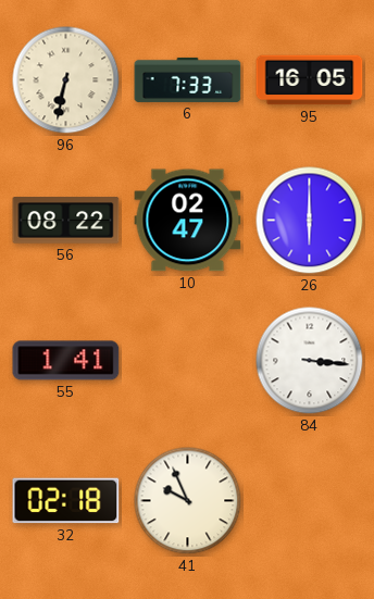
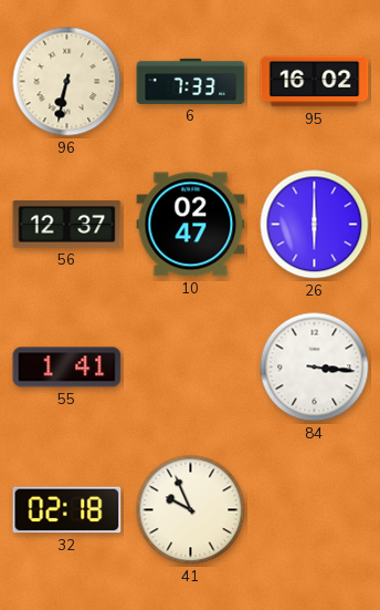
95: 16:05 -> 16:02
56: 08:22 -> 12:37
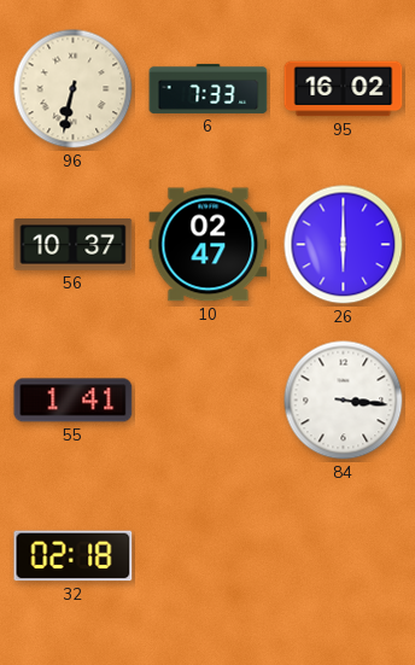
56: 12:37 -> 10:37
41: 9:56 -> none
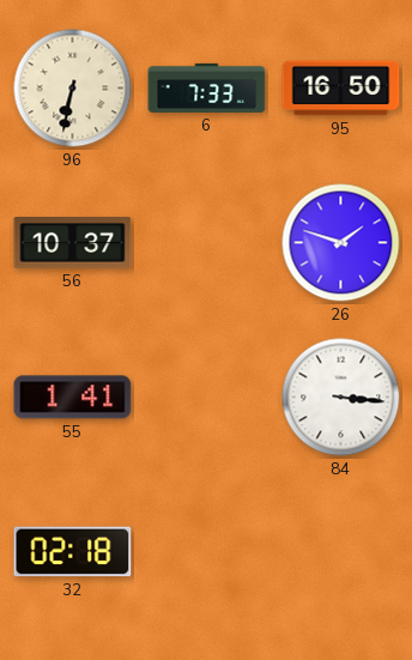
95: 16:02 -> 16:50
10: 02:47 -> none
26: 6:00 -> 1:48
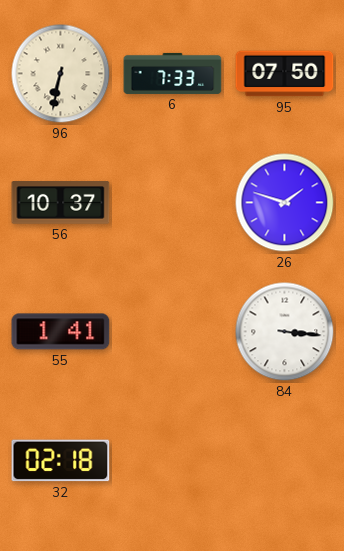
95: 16:50 -> 07:50
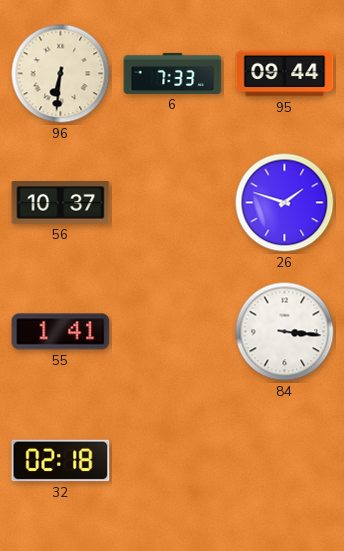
96: 6:32 -> 6:31
95: 07:50 -> 09:44
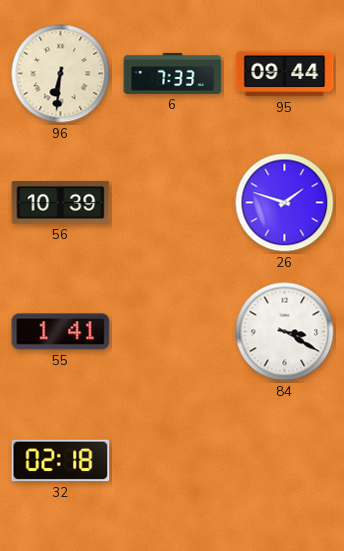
56: 10:37 -> 10:39
84: 3:16 -> 3:20
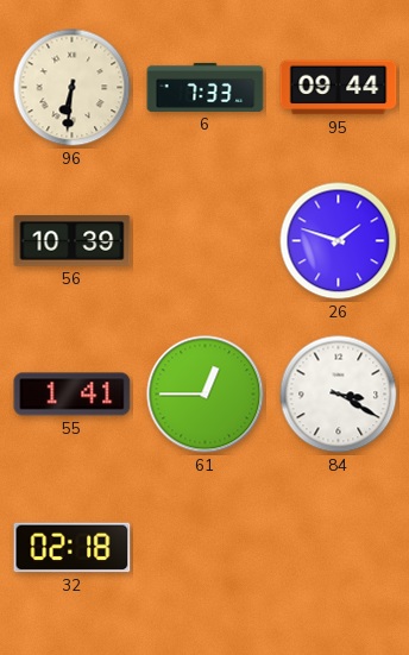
61: none -> 12:45
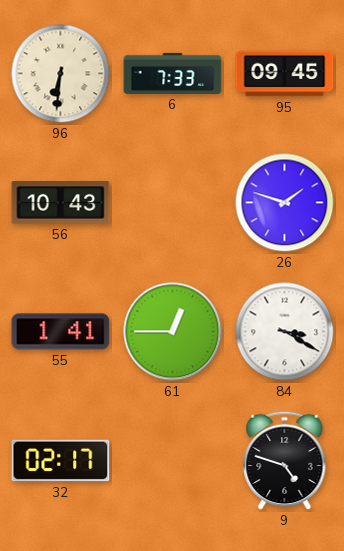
95: 09:44 -> 09:45
56: 10:39 -> 10:43
32: 02:18 -> 02:17
9: none -> 4:48
